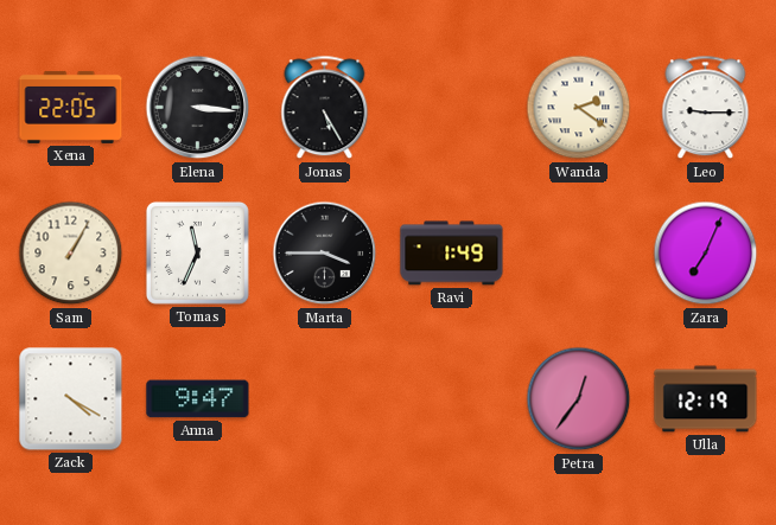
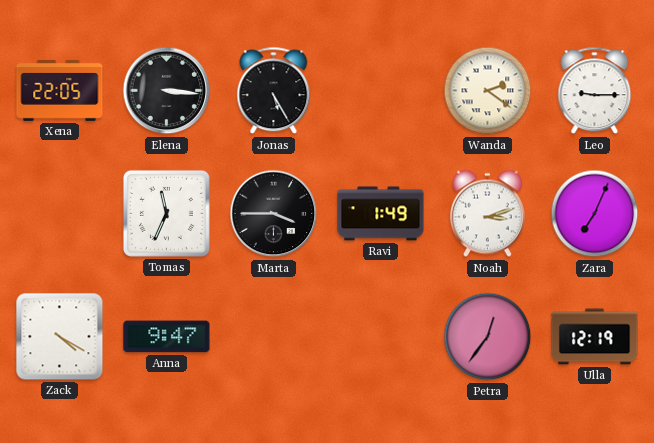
Sam: 1:05 -> none
Noah: none -> 3:12
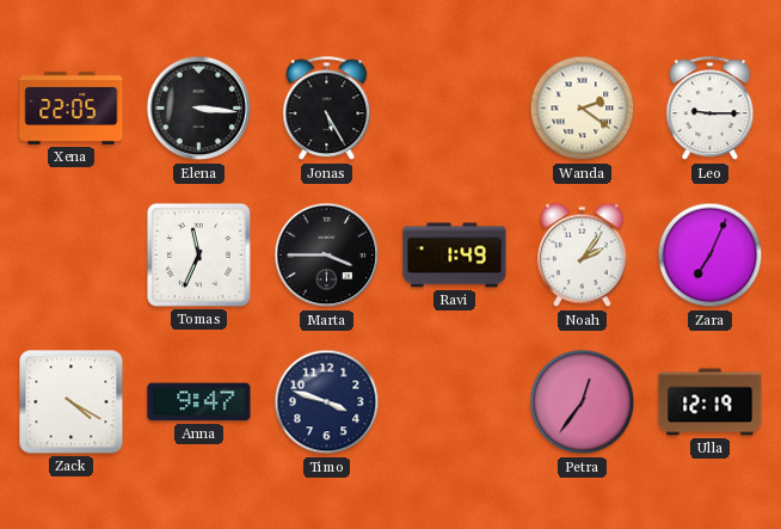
Noah: 3:12 -> 2:06
Timo: none -> 3:48
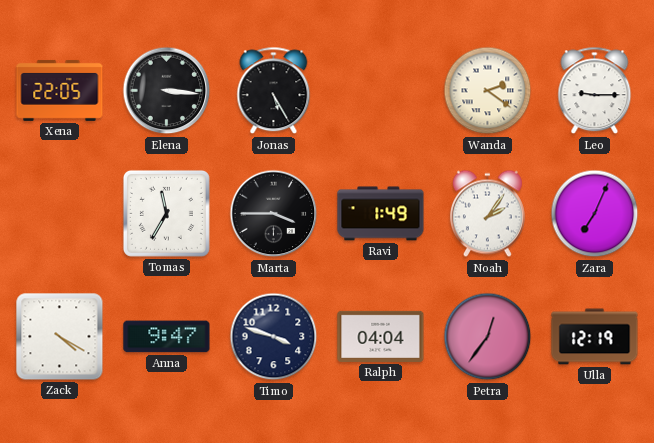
Tomas: 11:34 -> 11:35
Ralph: none -> 04:04
